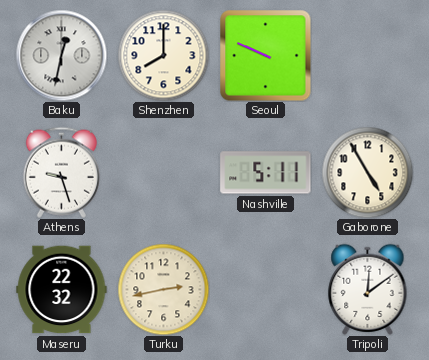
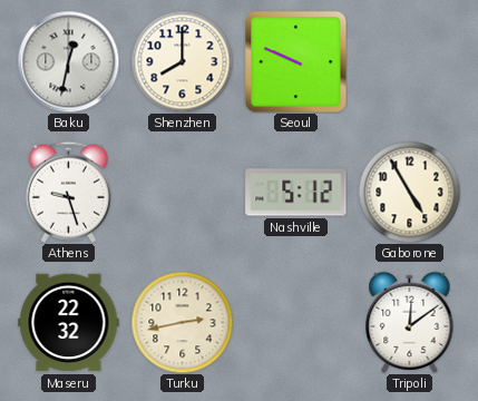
Nashville: 5:11 -> 5:12
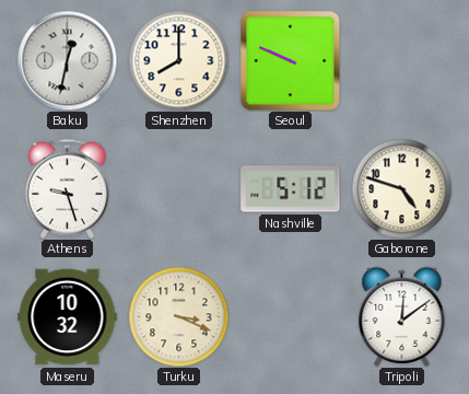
Gaborone: 4:55 -> 4:48
Maseru: 22:32 -> 10:32
Turku: 2:43 -> 3:19
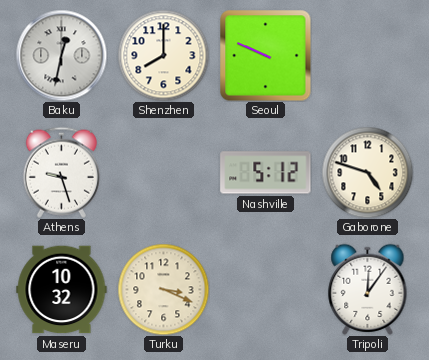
Tripoli: 12:09 -> 12:06
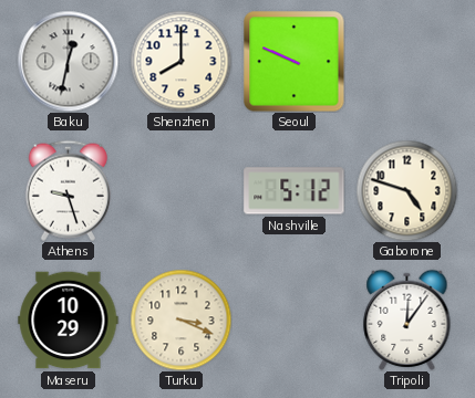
Maseru: 10:32 -> 10:29
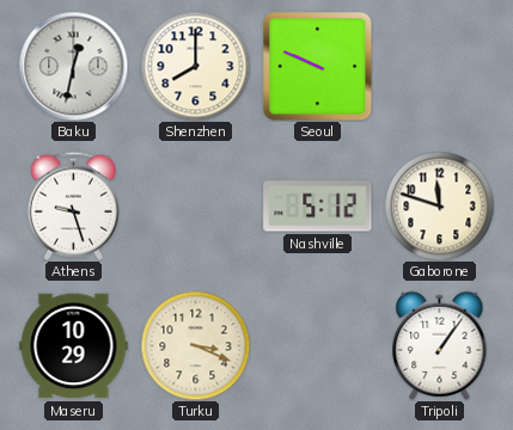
Gaborone: 4:48 -> 11:48
Tripoli: 12:06 -> 1:06
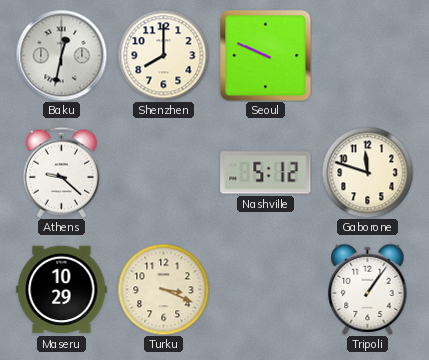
Athens: 9:27 -> 9:22
